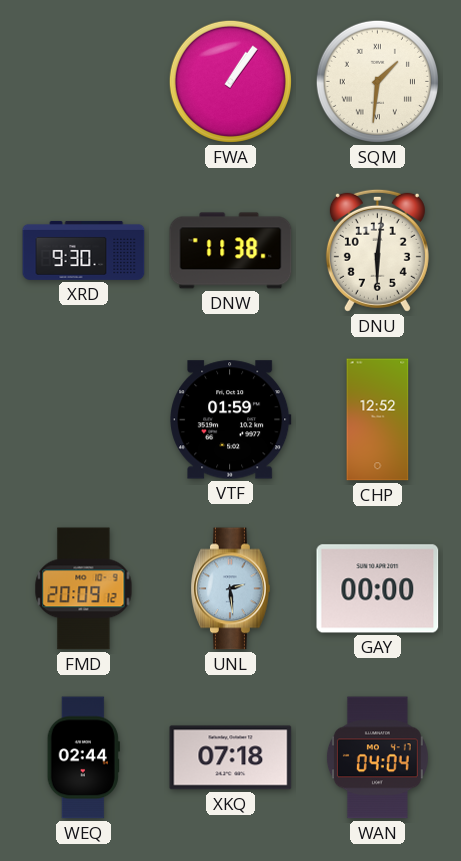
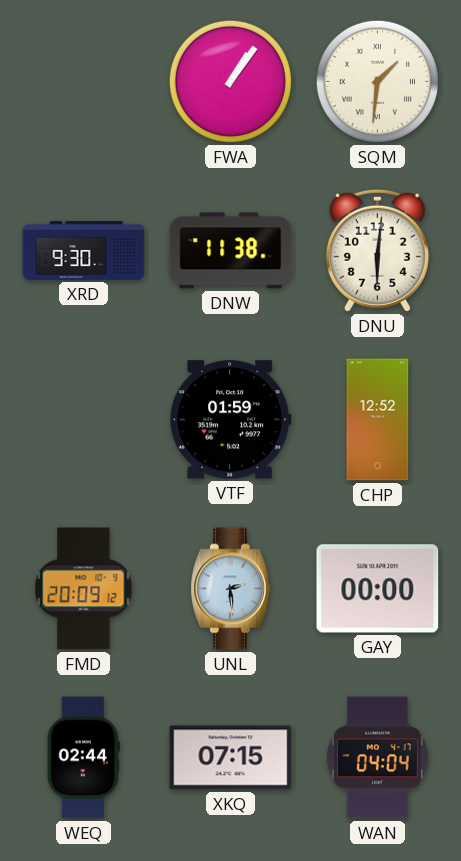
XKQ: 07:18 -> 07:15
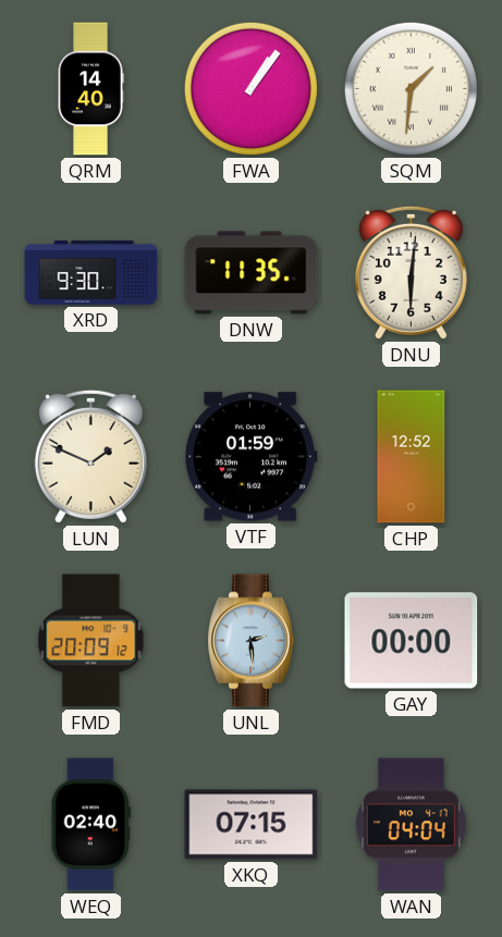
QRM: none -> 14:40
DNW: 11:38 -> 11:35
LUN: none -> 1:49
WEQ: 02:44 -> 02:40
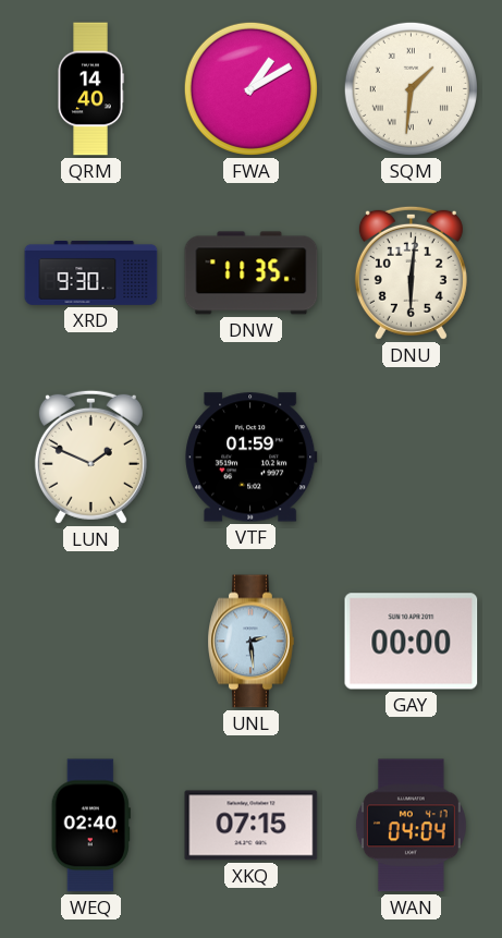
FWA: 1:06 -> 1:10
CHP: 12:52 -> none
FMD: 20:09 -> none
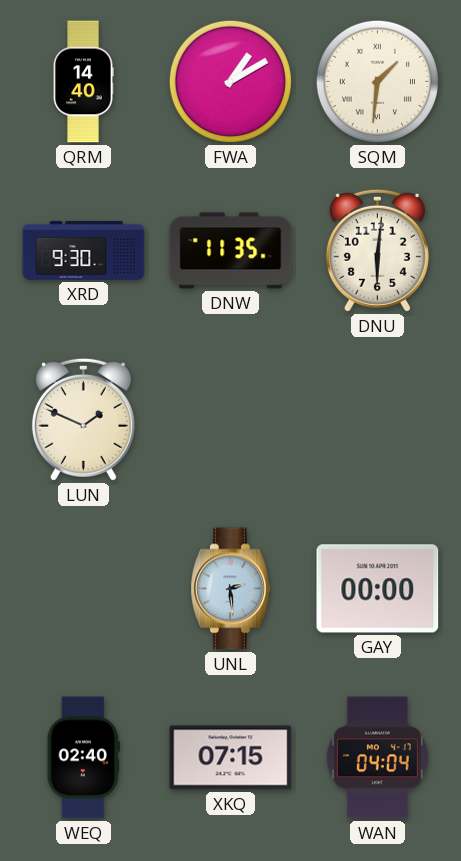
VTF: 01:59 -> none
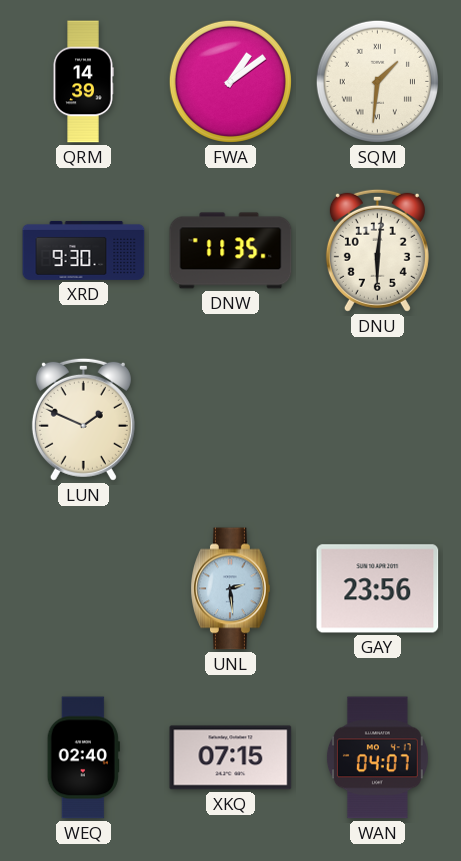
QRM: 14:40 -> 14:39
FWA: 1:10 -> 1:09
GAY: 00:00 -> 23:56
WAN: 04:04 -> 04:07
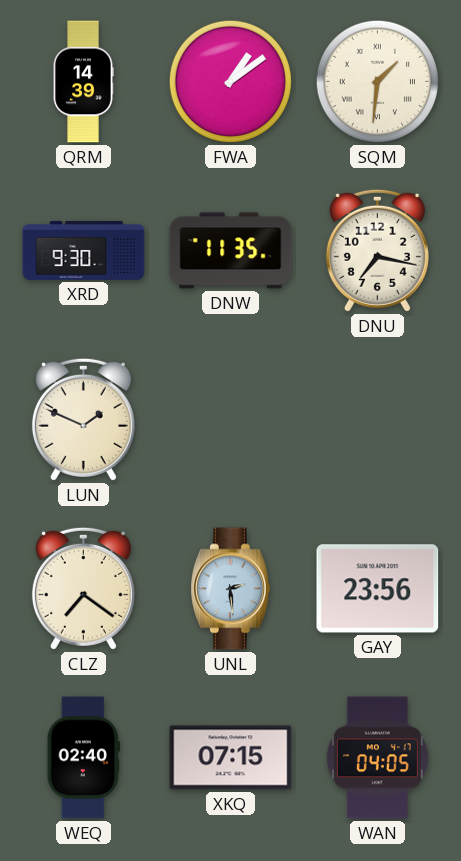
DNU: 6:01 -> 7:17
CLZ: none -> 7:21
WAN: 04:07 -> 04:05
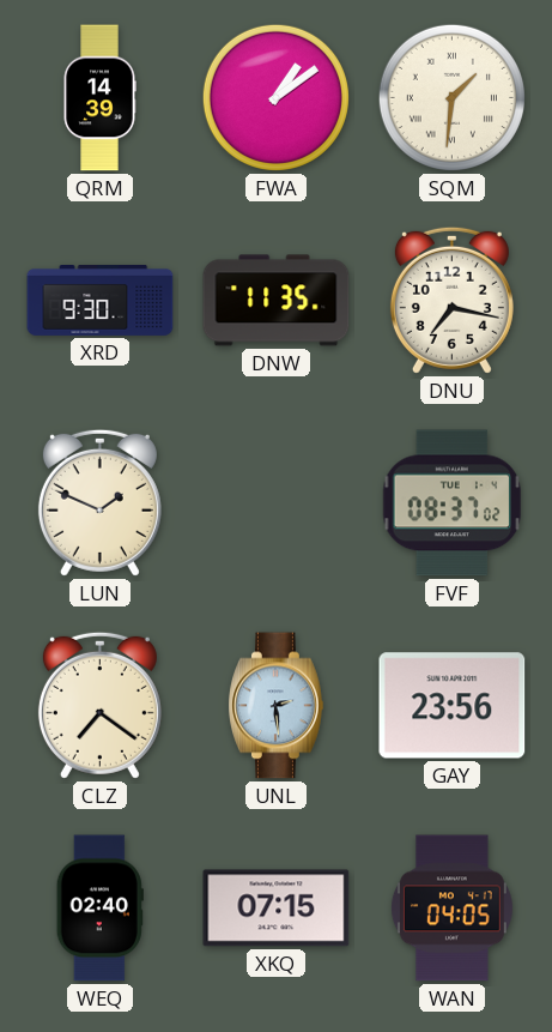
FVF: none -> 08:37
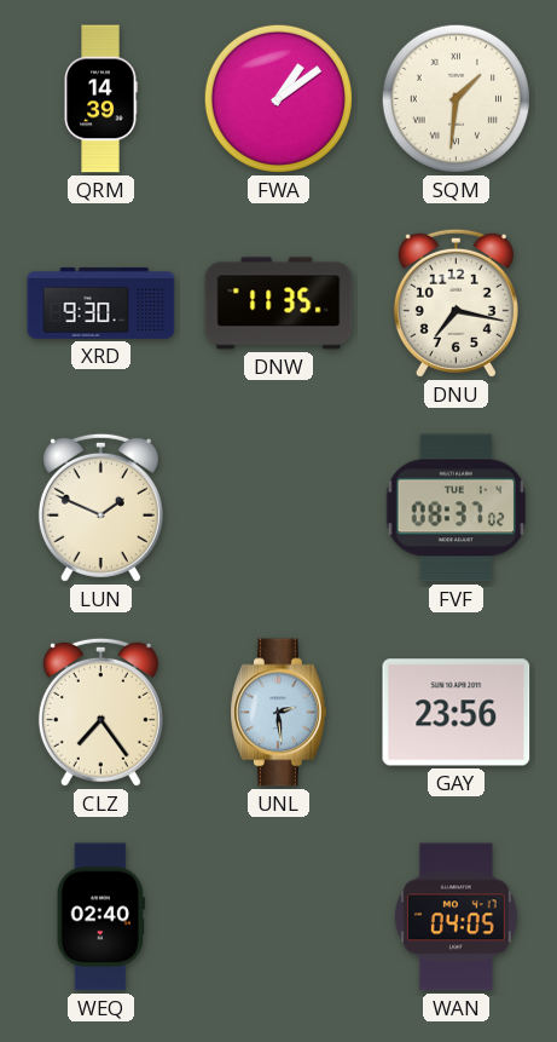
CLZ: 7:21 -> 7:24
XKQ: 07:15 -> none
